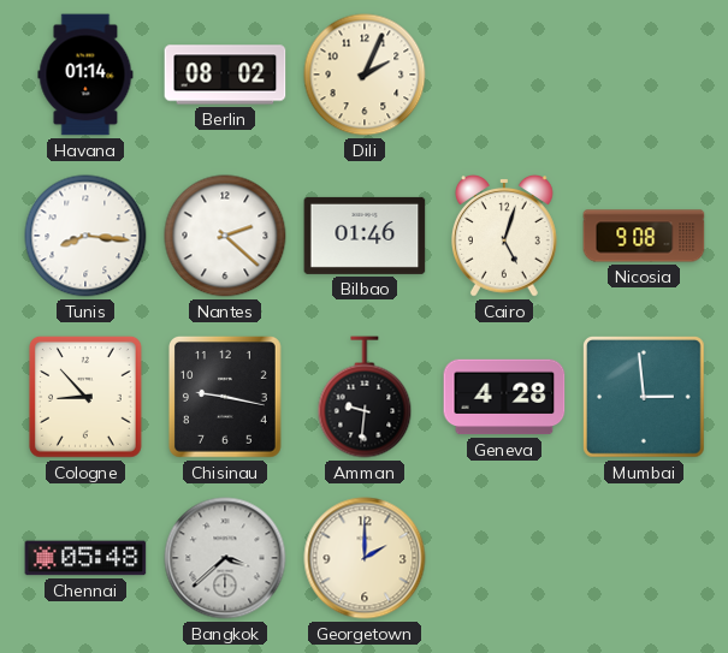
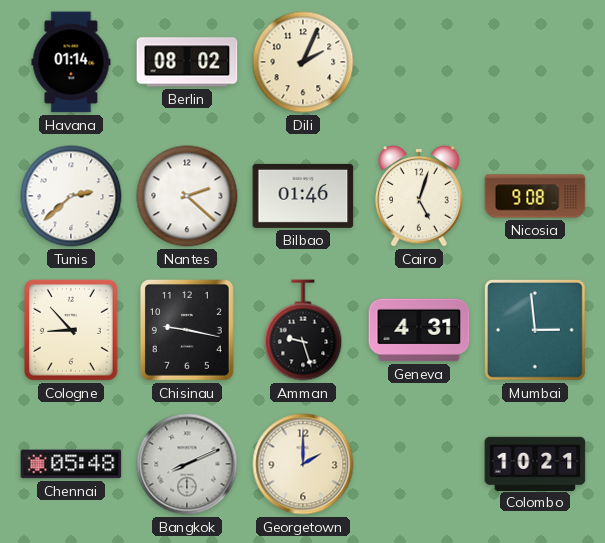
Tunis: 8:16 -> 2:38
Amman: 9:31 -> 9:27
Geneva: 4:28 -> 4:31
Bangkok: 3:38 -> 8:11
Colombo: none -> 10:21
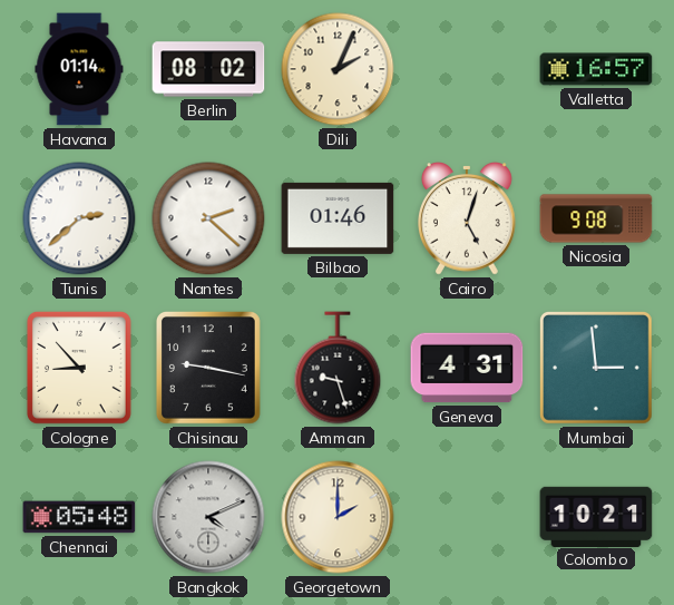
Valletta: none -> 16:57
Bangkok: 8:11 -> 4:11
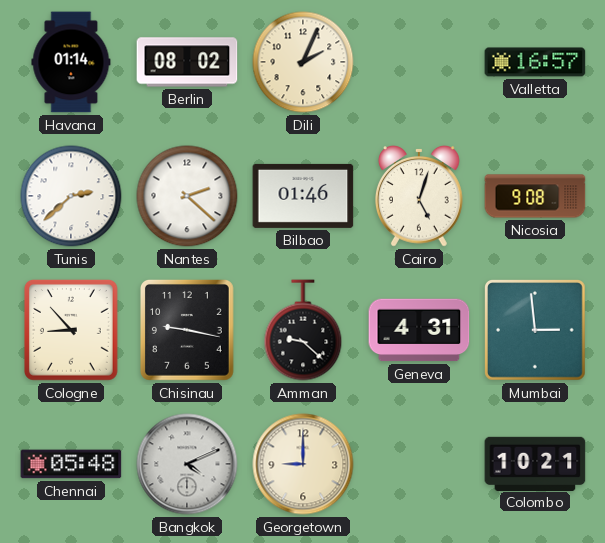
Amman: 9:27 -> 9:22
Georgetown: 2:00 -> 9:00
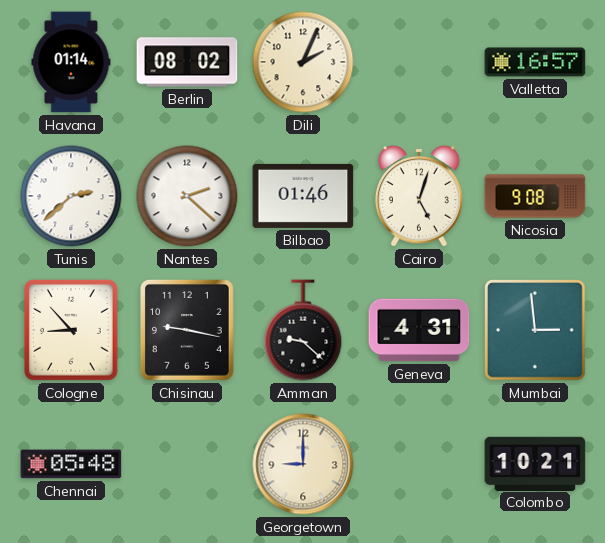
Bangkok: 4:11 -> none
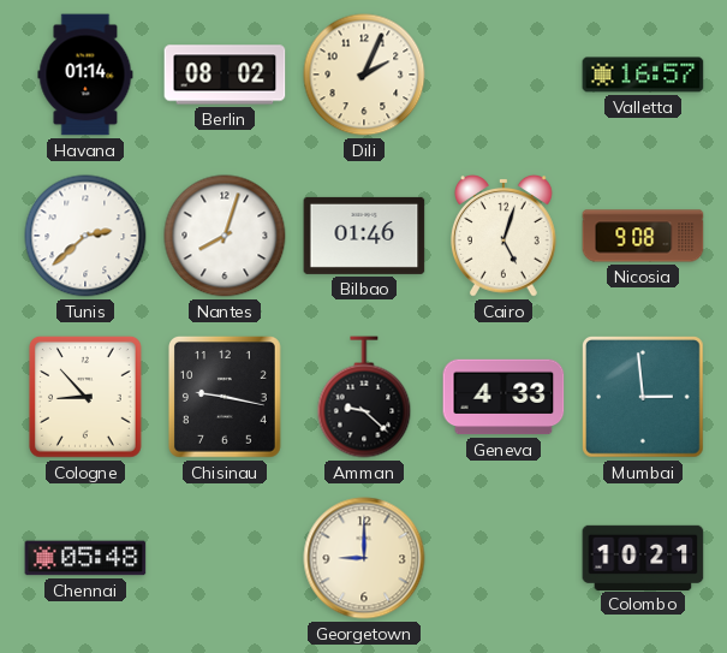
Nantes: 2:22 -> 8:03
Geneva: 4:31 -> 4:33
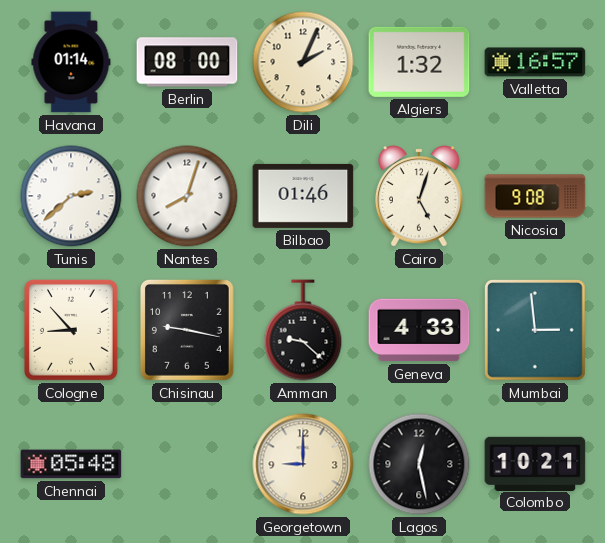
Berlin: 08:02 -> 08:00
Algiers: none -> 1:32
Lagos: none -> 12:28
